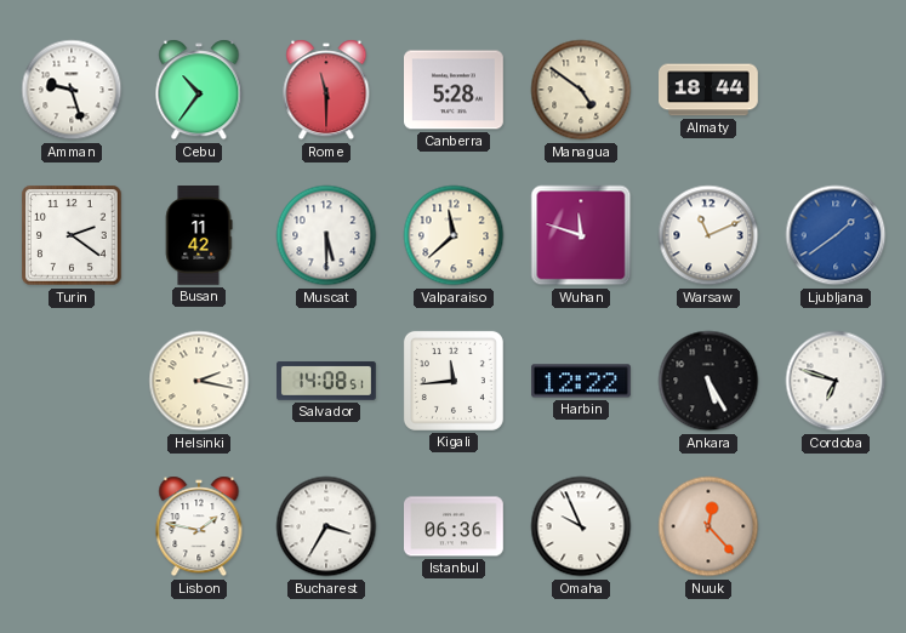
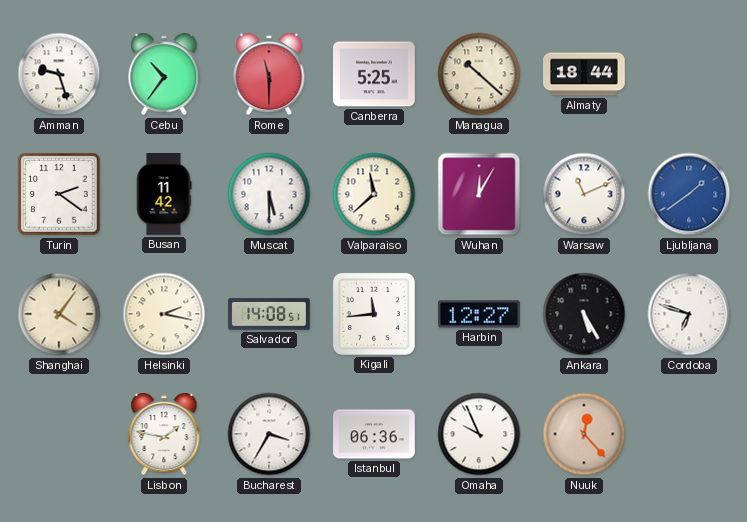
Canberra: 5:28 -> 5:25
Managua: 4:51 -> 10:22
Wuhan: 11:48 -> 12:05
Shanghai: none -> 4:06
Harbin: 12:22 -> 12:27
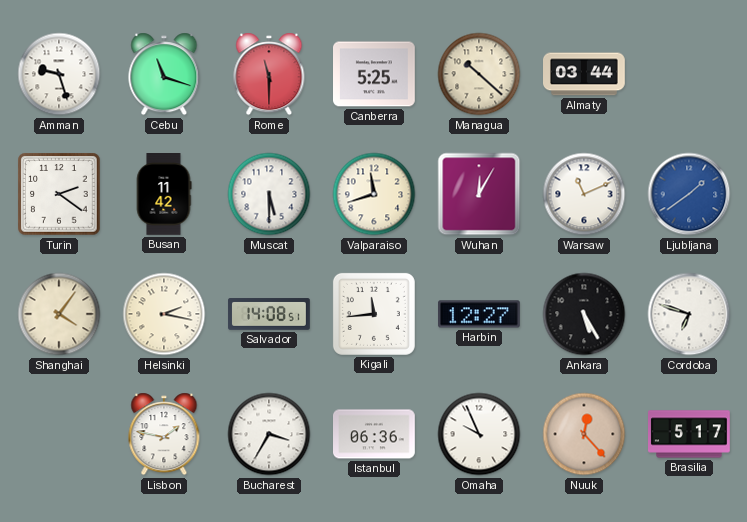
Cebu: 10:36 -> 11:18
Almaty: 18:44 -> 03:44
Valparaiso: 11:38 -> 11:42
Brasilia: none -> 5:17
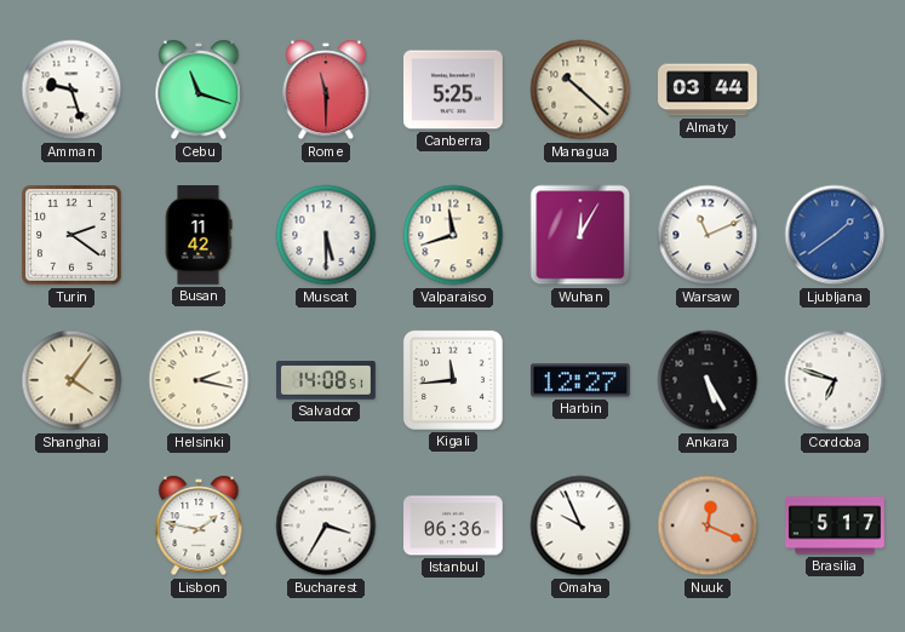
Nuuk: 12:23 -> 12:19
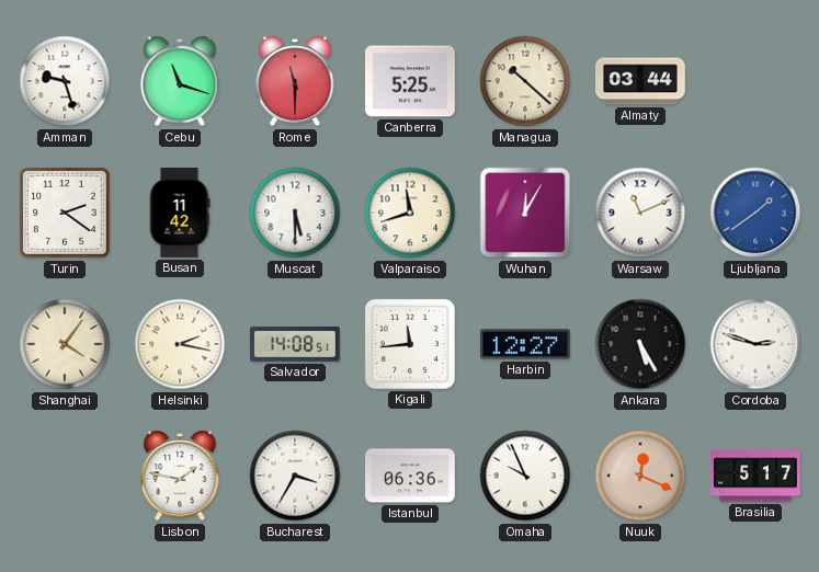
Cordoba: 6:48 -> 2:48
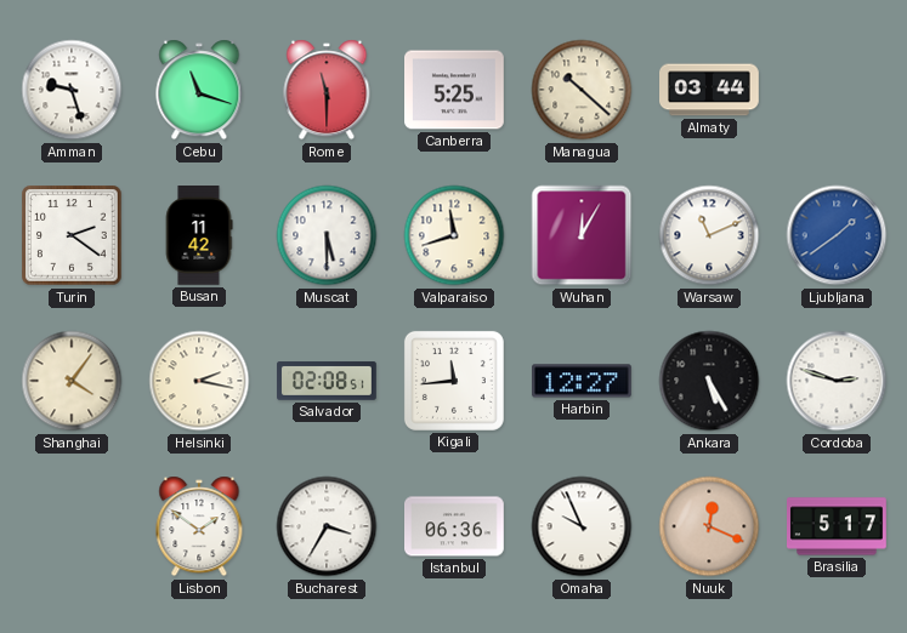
Salvador: 14:08 -> 02:08
Lisbon: 1:47 -> 1:51
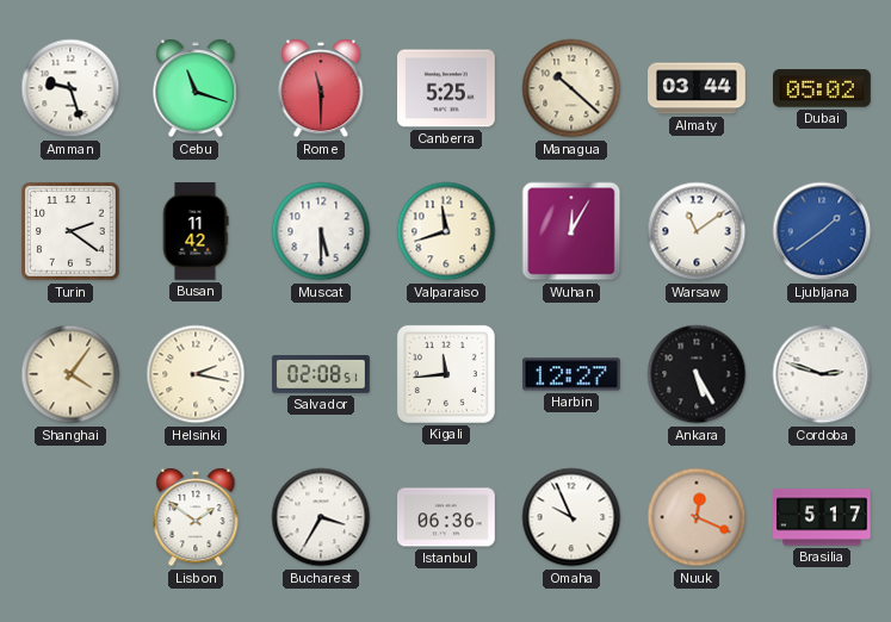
Dubai: none -> 05:02
Warsaw: 11:11 -> 11:09
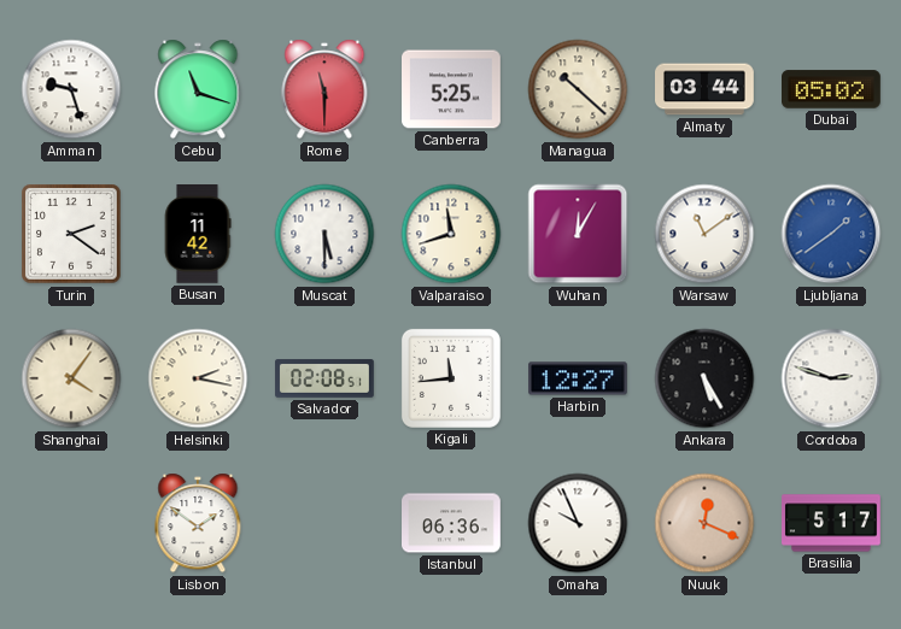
Bucharest: 3:35 -> none
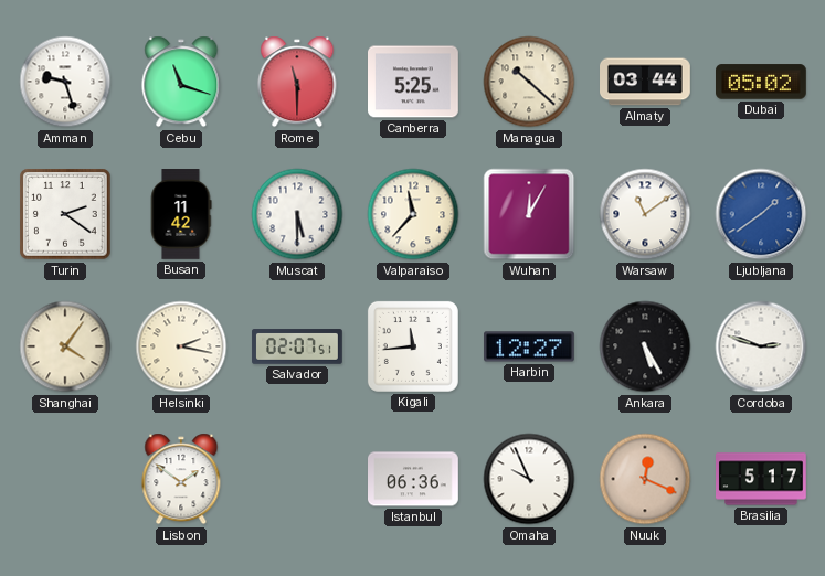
Valparaiso: 11:42 -> 11:37
Salvador: 02:08 -> 02:07
